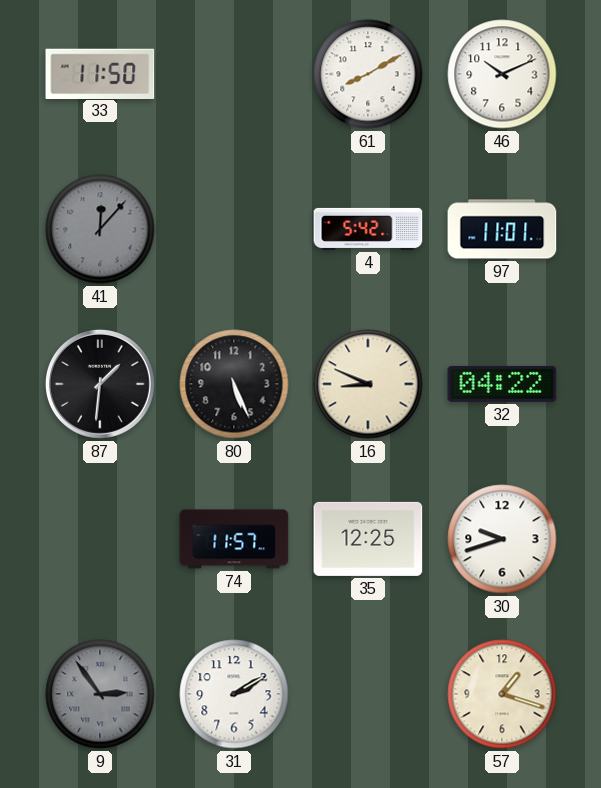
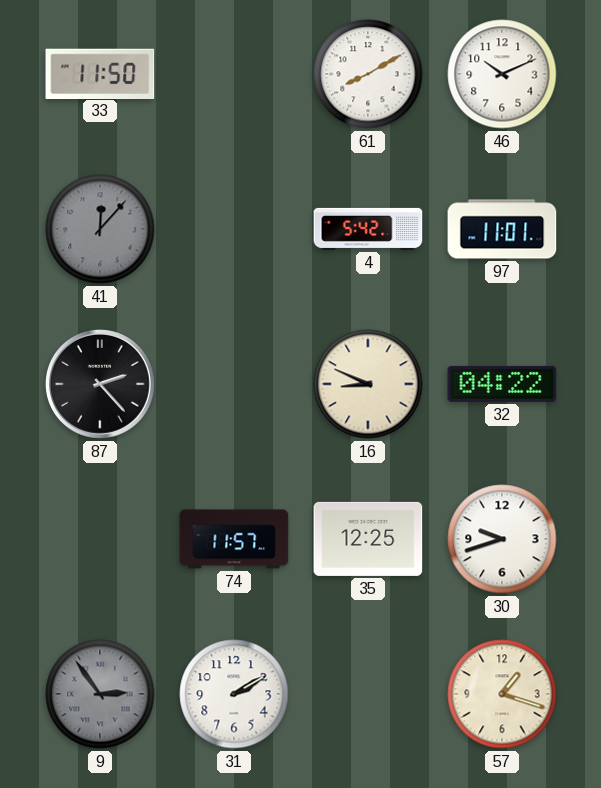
87: 1:31 -> 2:23
80: 5:26 -> none
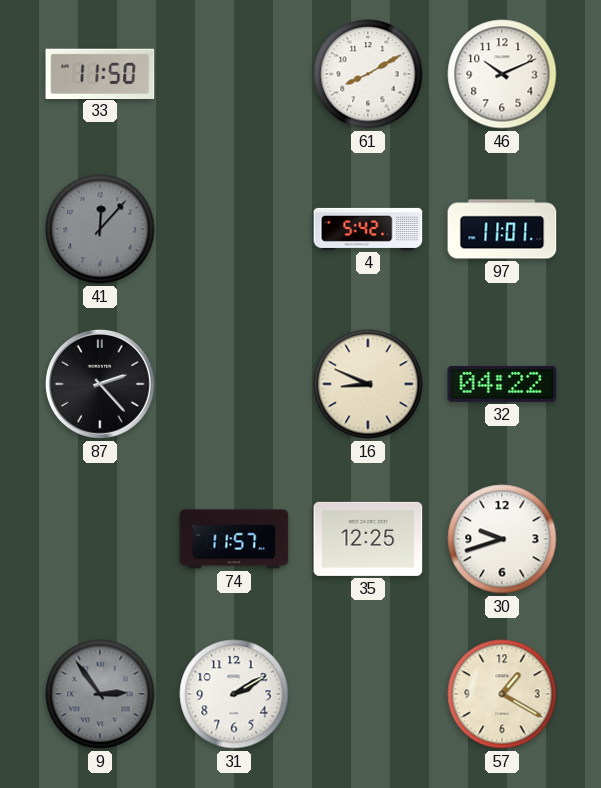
57: 1:18 -> 1:20
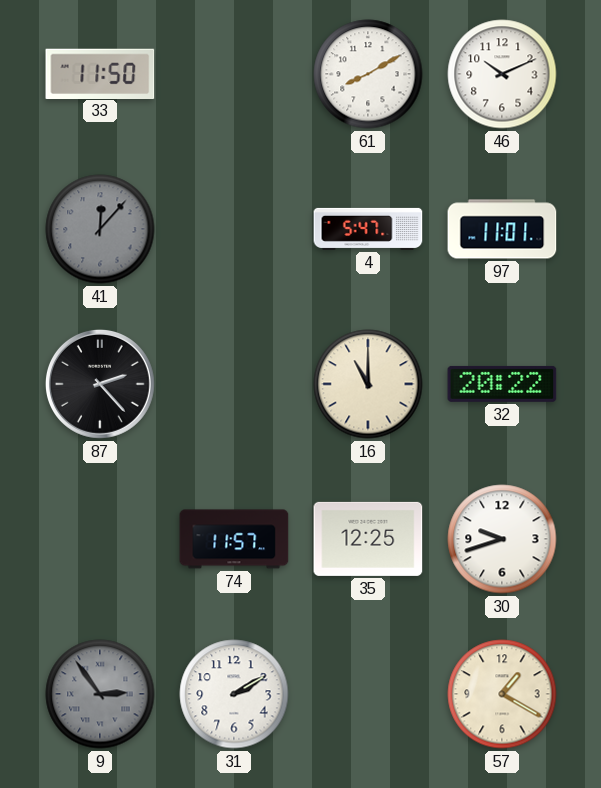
4: 5:42 -> 5:47
16: 8:49 -> 11:00
32: 04:22 -> 20:22
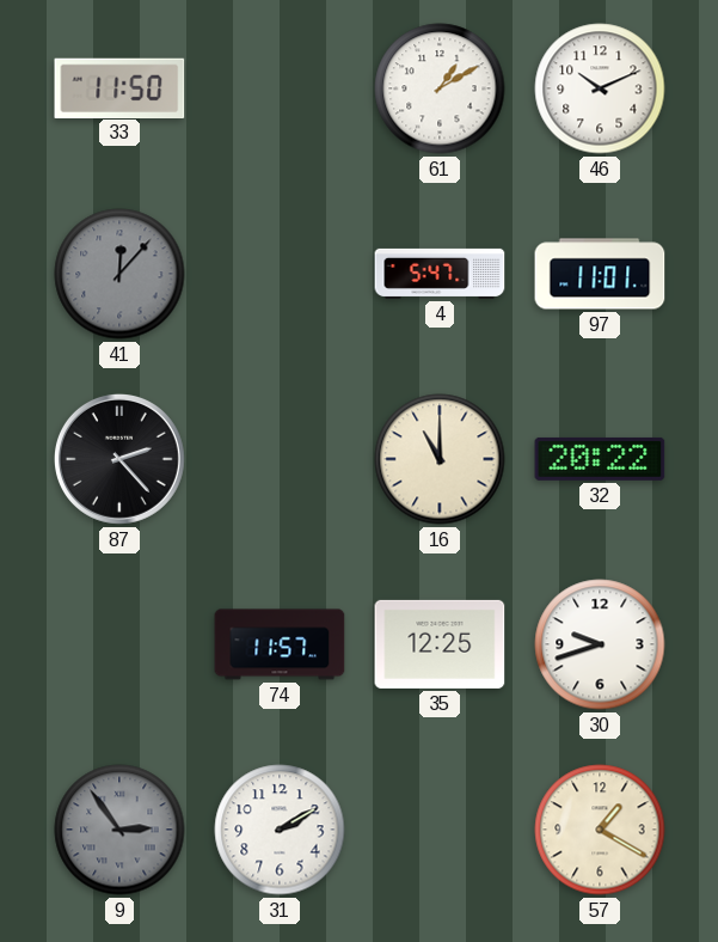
61: 8:10 -> 1:10
